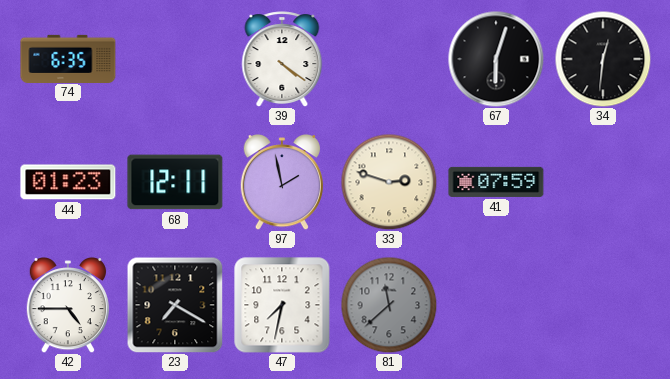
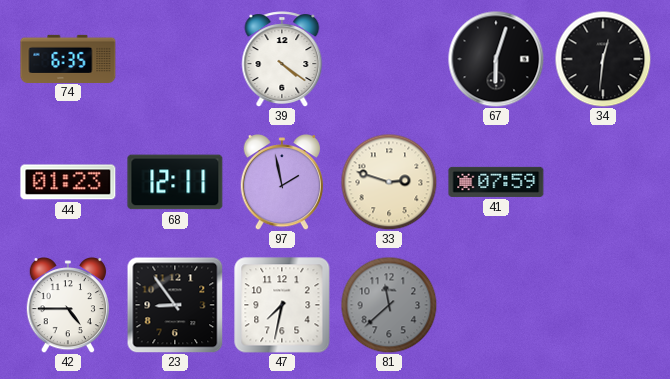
23: 7:20 -> 8:54
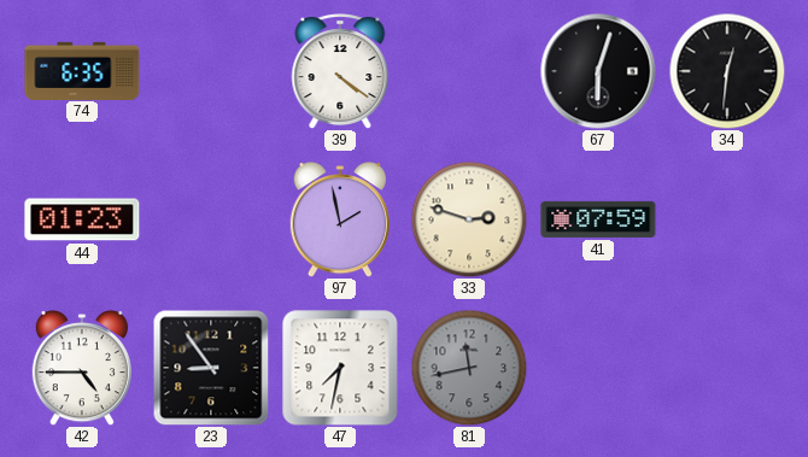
68: 12:11 -> none
81: 11:38 -> 11:43
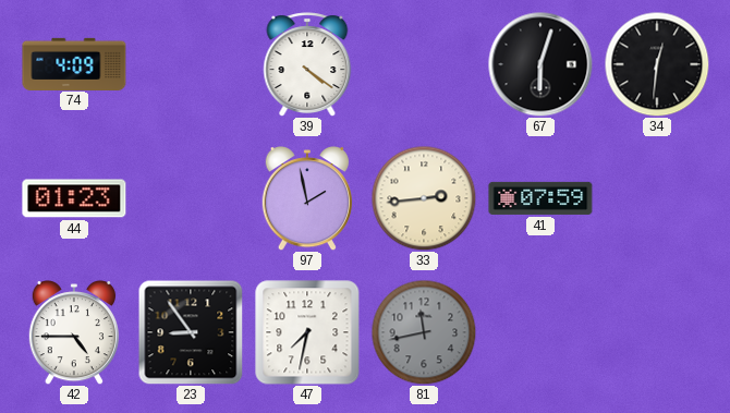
74: 6:35 -> 4:09
33: 2:48 -> 2:44
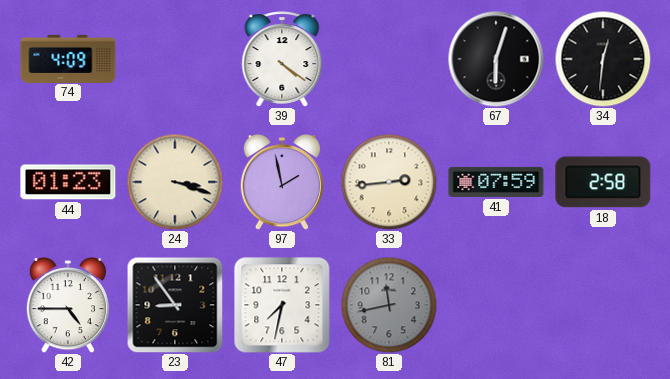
24: none -> 3:18
18: none -> 2:58
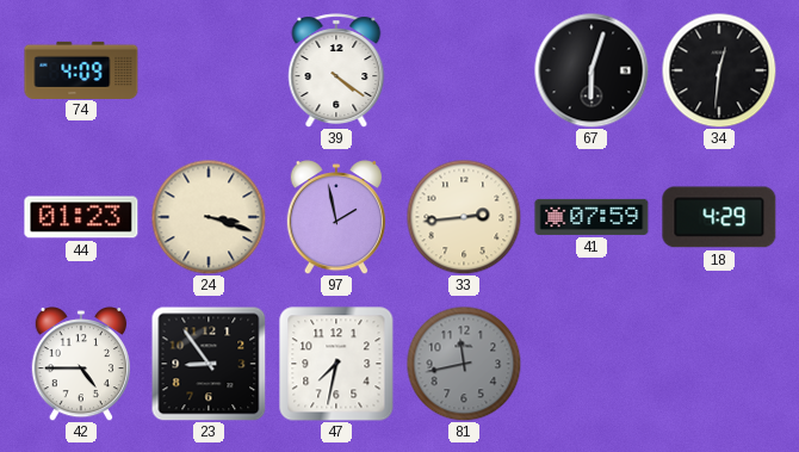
18: 2:58 -> 4:29
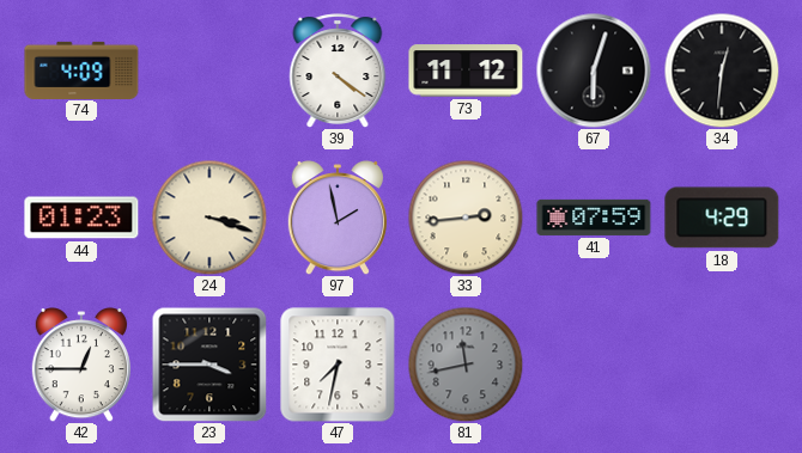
73: none -> 11:12
42: 4:45 -> 12:45
23: 8:54 -> 3:45
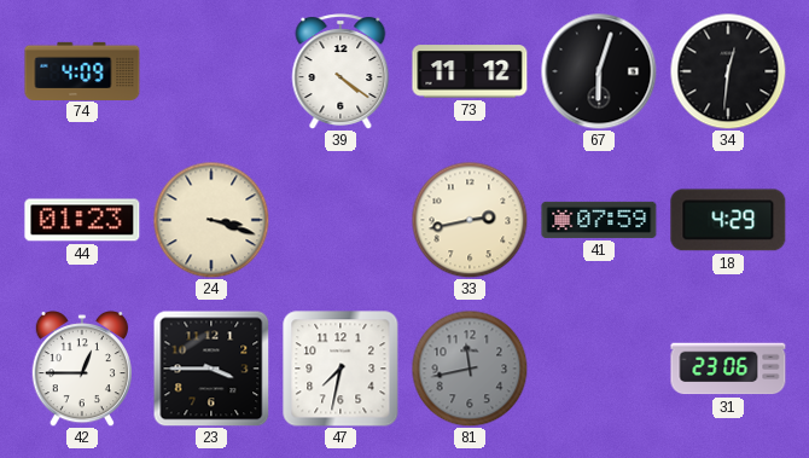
97: 1:58 -> none
33: 2:44 -> 2:43
31: none -> 23:06
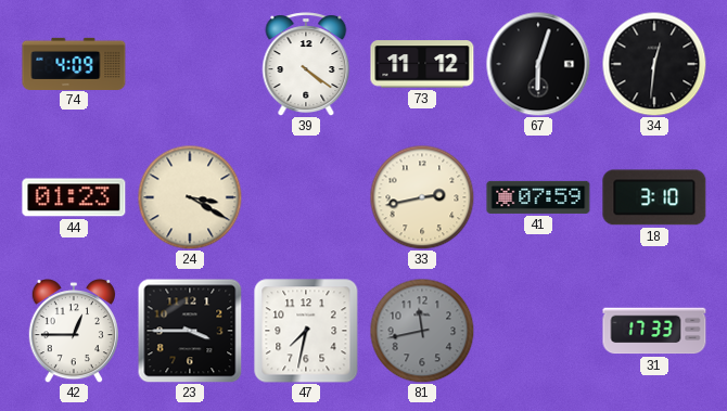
24: 3:18 -> 3:20
18: 4:29 -> 3:10
31: 23:06 -> 17:33
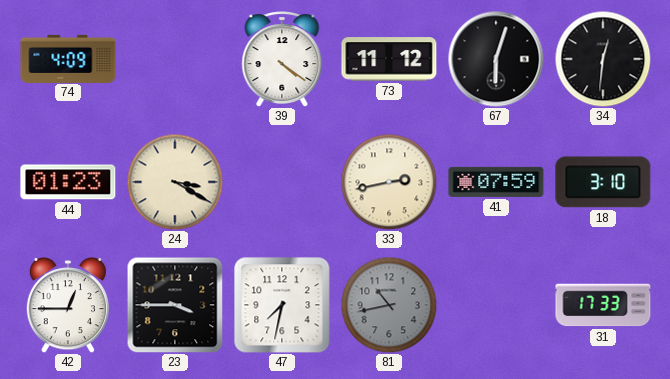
81: 11:43 -> 10:43
